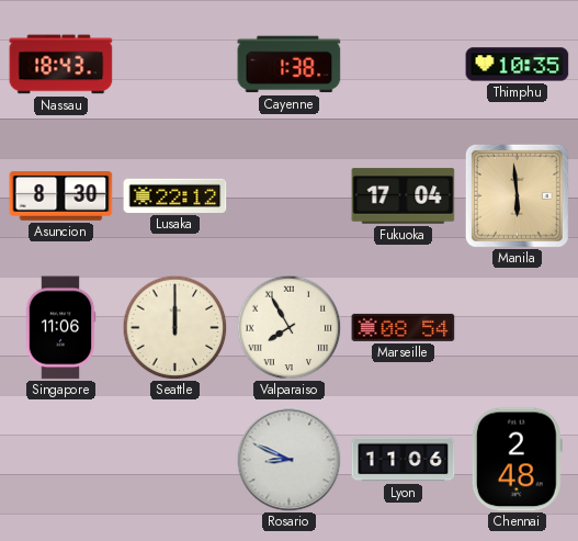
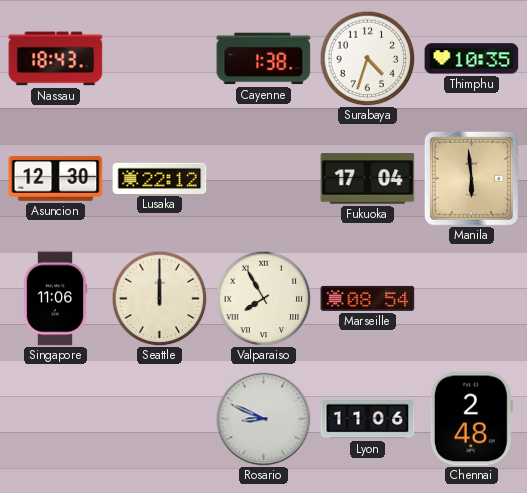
Surabaya: none -> 4:33
Asuncion: 8:30 -> 12:30
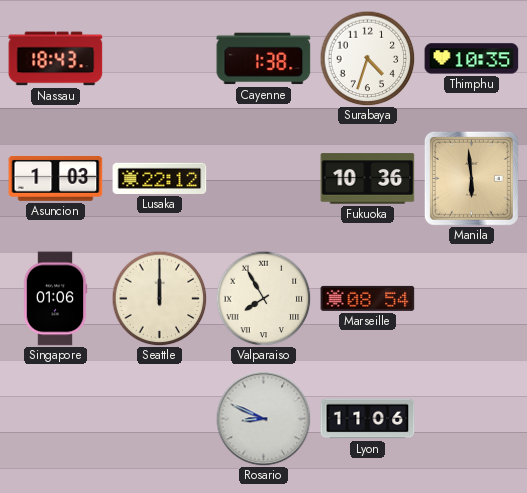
Asuncion: 12:30 -> 1:03
Fukuoka: 17:04 -> 10:36
Singapore: 11:06 -> 01:06
Chennai: 2:48 -> none
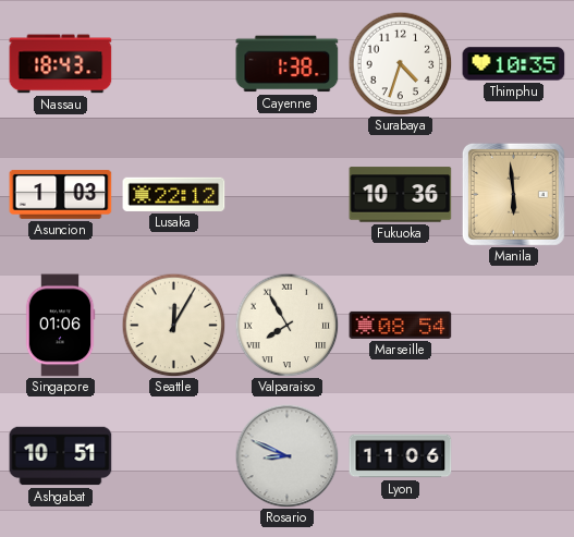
Seattle: 12:00 -> 12:05
Ashgabat: none -> 10:51
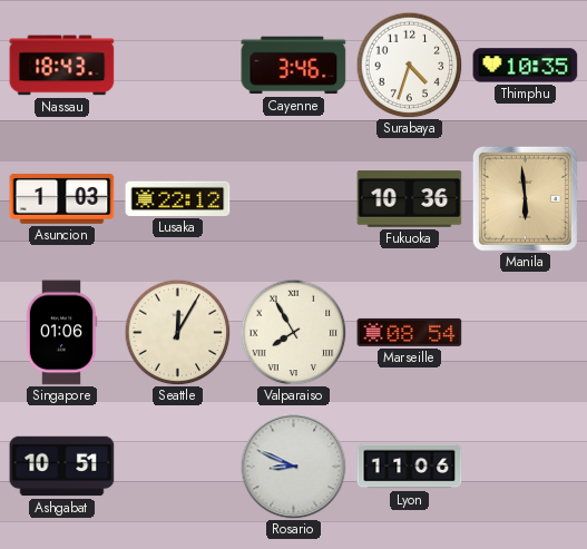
Cayenne: 1:38 -> 3:46
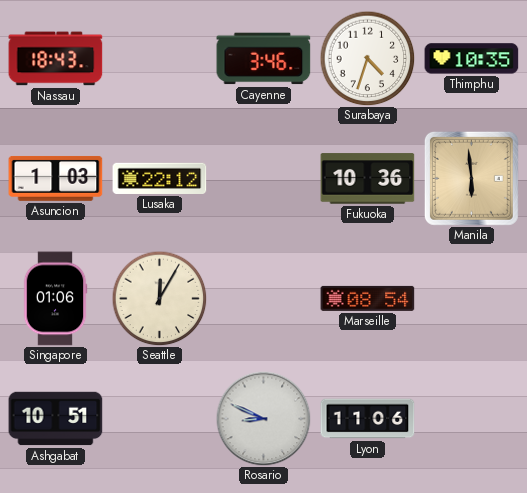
Valparaiso: 7:55 -> none
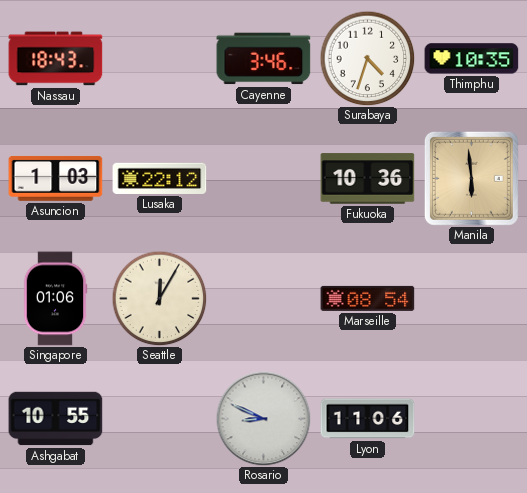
Ashgabat: 10:51 -> 10:55
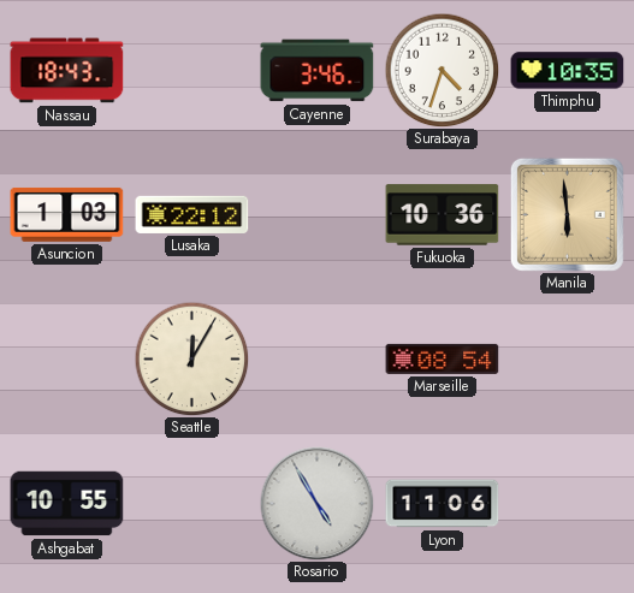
Singapore: 01:06 -> none
Rosario: 8:49 -> 4:55
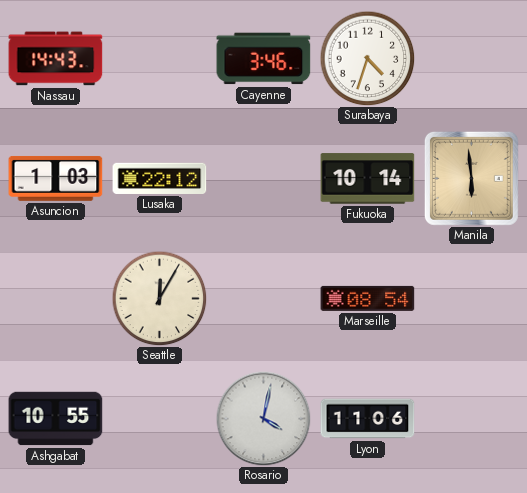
Nassau: 18:43 -> 14:43
Thimphu: 10:35 -> none
Fukuoka: 10:36 -> 10:14
Rosario: 4:55 -> 4:02
